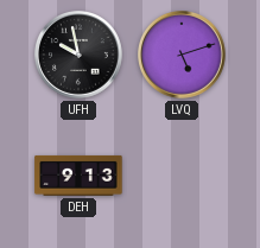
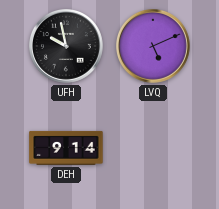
LVQ: 5:12 -> 5:11
DEH: 9:13 -> 9:14
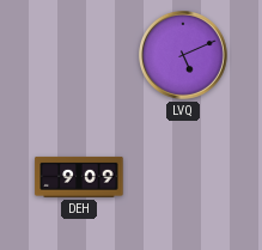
UFH: 9:58 -> none
DEH: 9:14 -> 9:09
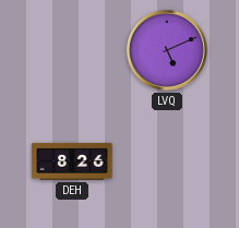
DEH: 9:09 -> 8:26
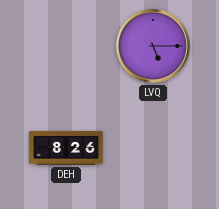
LVQ: 5:11 -> 5:15
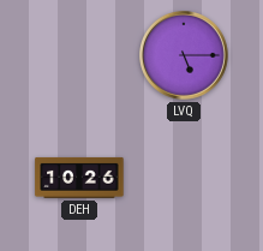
DEH: 8:26 -> 10:26
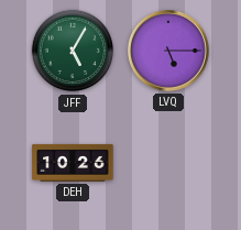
JFF: none -> 5:05
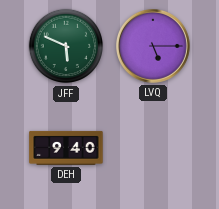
JFF: 5:05 -> 5:49
DEH: 10:26 -> 9:40
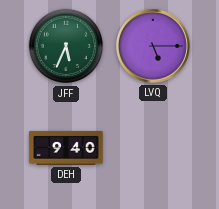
JFF: 5:49 -> 5:34
